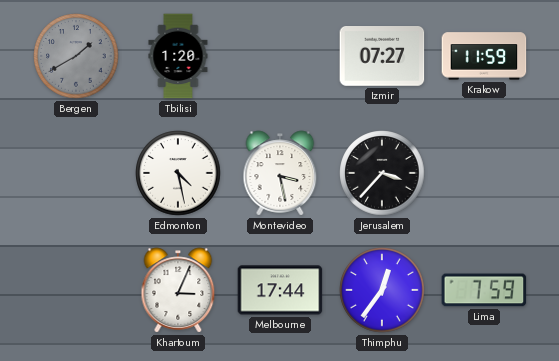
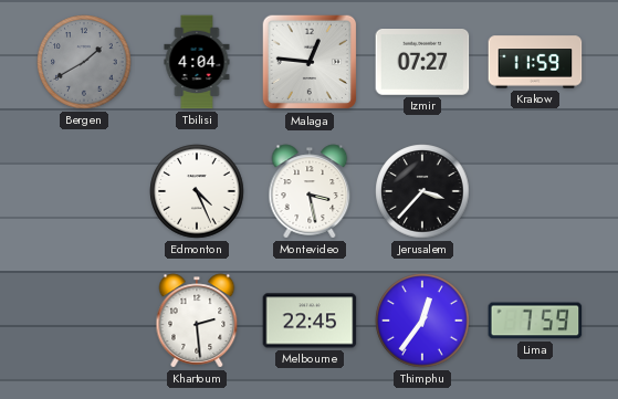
Tbilisi: 1:20 -> 4:04
Malaga: none -> 12:46
Edmonton: 4:28 -> 4:26
Khartoum: 3:04 -> 2:29
Melbourne: 17:44 -> 22:45
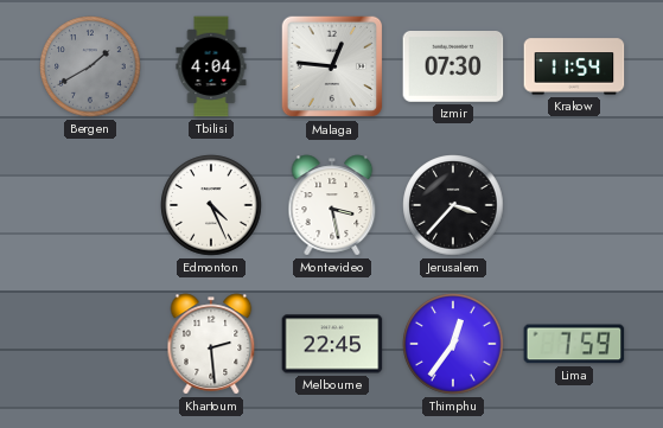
Izmir: 07:27 -> 07:30
Krakow: 11:59 -> 11:54
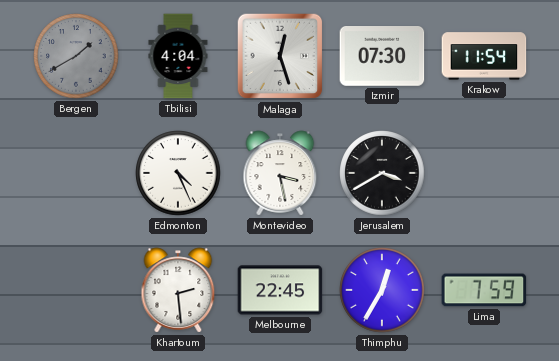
Malaga: 12:46 -> 12:27
Jerusalem: 3:37 -> 3:40
Thimphu: 12:36 -> 12:35
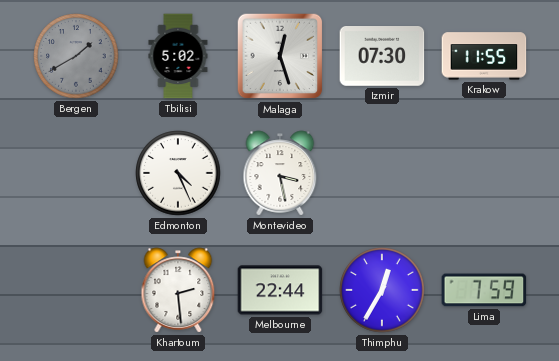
Tbilisi: 4:04 -> 5:02
Krakow: 11:54 -> 11:55
Jerusalem: 3:40 -> none
Melbourne: 22:45 -> 22:44
